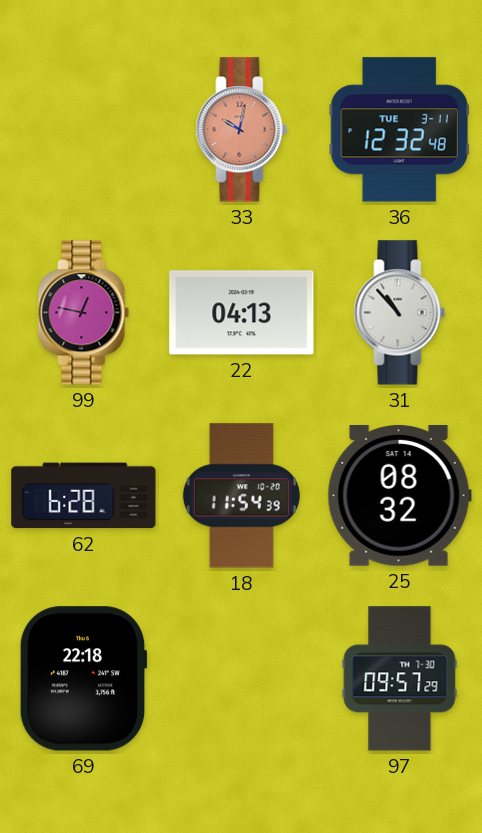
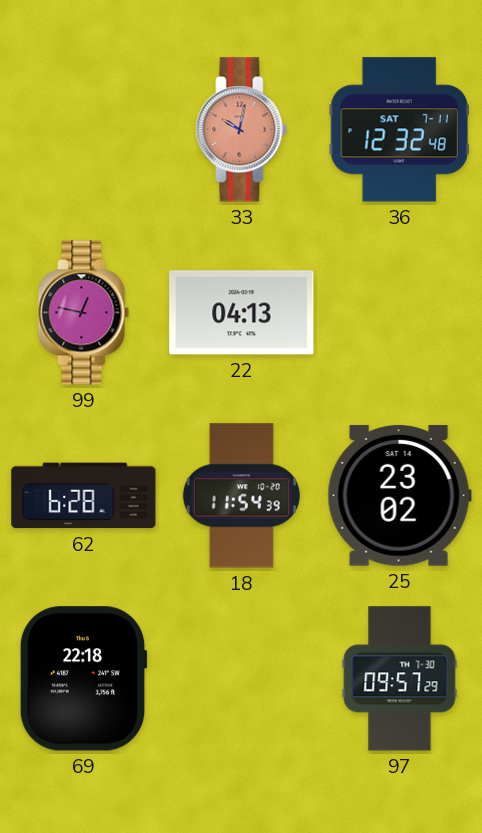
36 date: TUE 3-11 -> SAT 7-11
31: 10:53 -> none
25: 08:32 -> 23:02
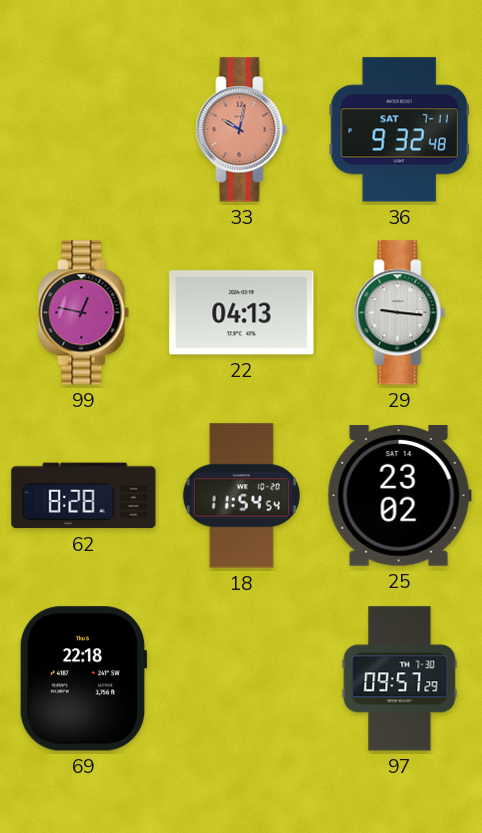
36: 12:32 -> 9:32
29: none -> 9:16
62: 6:28 -> 8:28
18: 11:54:39 -> 11:54:54
